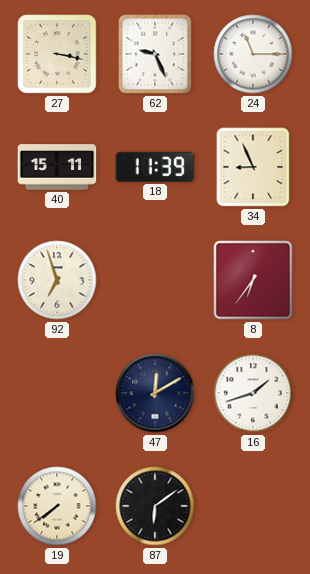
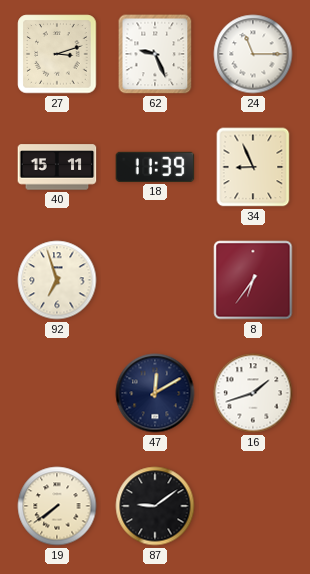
27: 3:17 -> 3:12
87: 6:09 -> 9:09
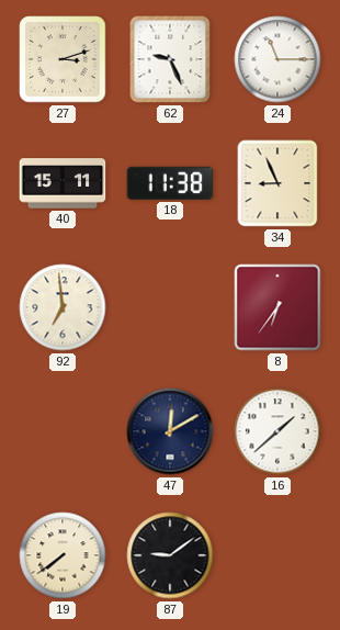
18: 11:39 -> 11:38
92: 6:57 -> 6:59
16: 1:42 -> 1:38
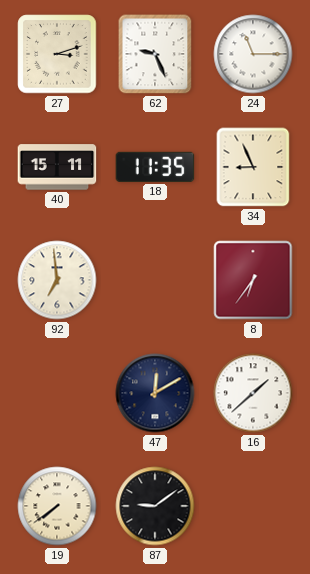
18: 11:38 -> 11:35
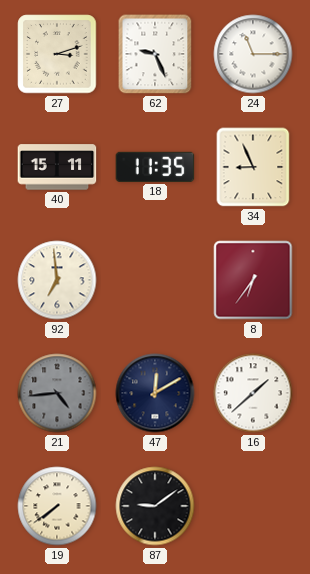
21: none -> 4:44
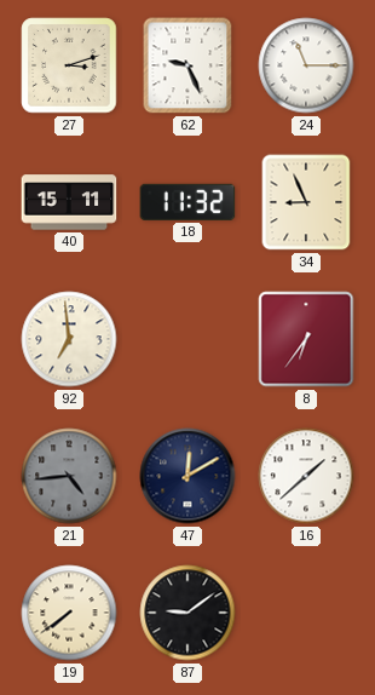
18: 11:35 -> 11:32
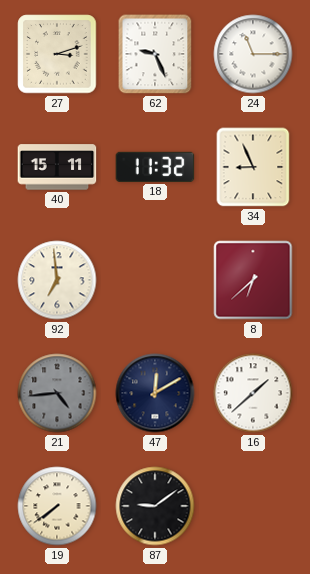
8: 6:36 -> 6:38
